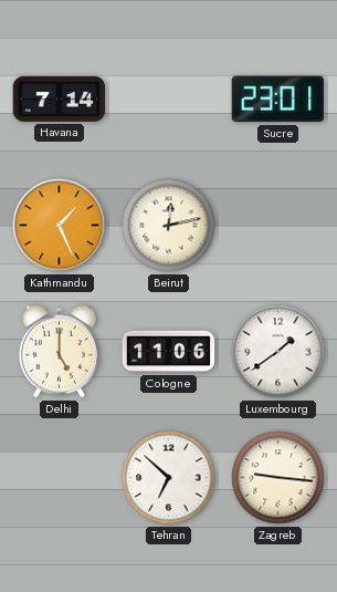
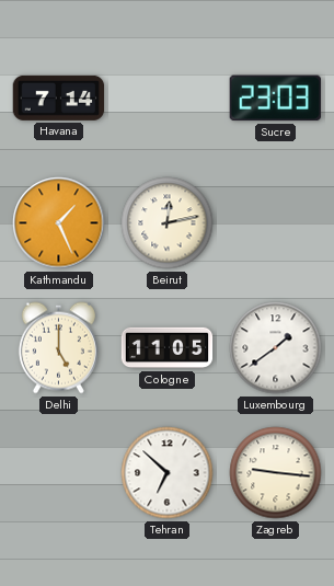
Sucre: 23:01 -> 23:03
Cologne: 11:06 -> 11:05
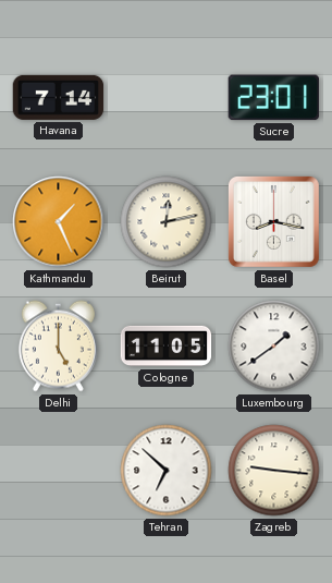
Sucre: 23:03 -> 23:01
Basel: none -> 8:17
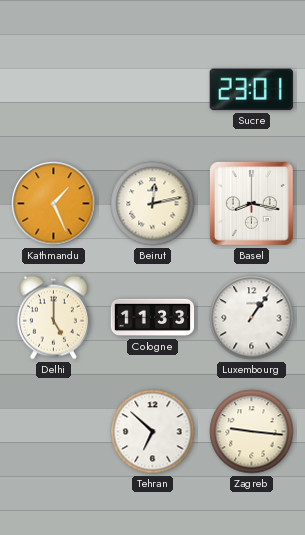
Havana: 7:14 -> none
Cologne: 11:05 -> 11:33
Luxembourg: 1:39 -> 1:06
